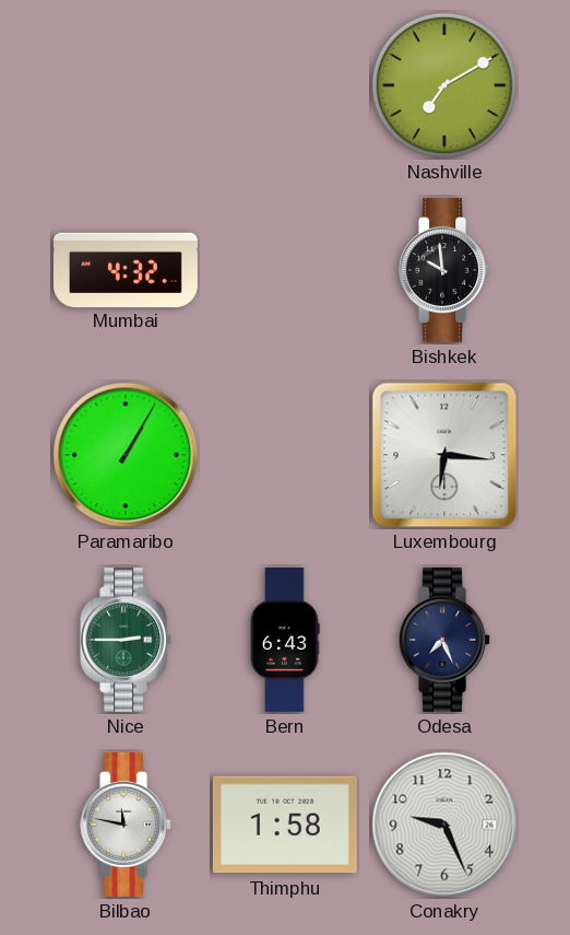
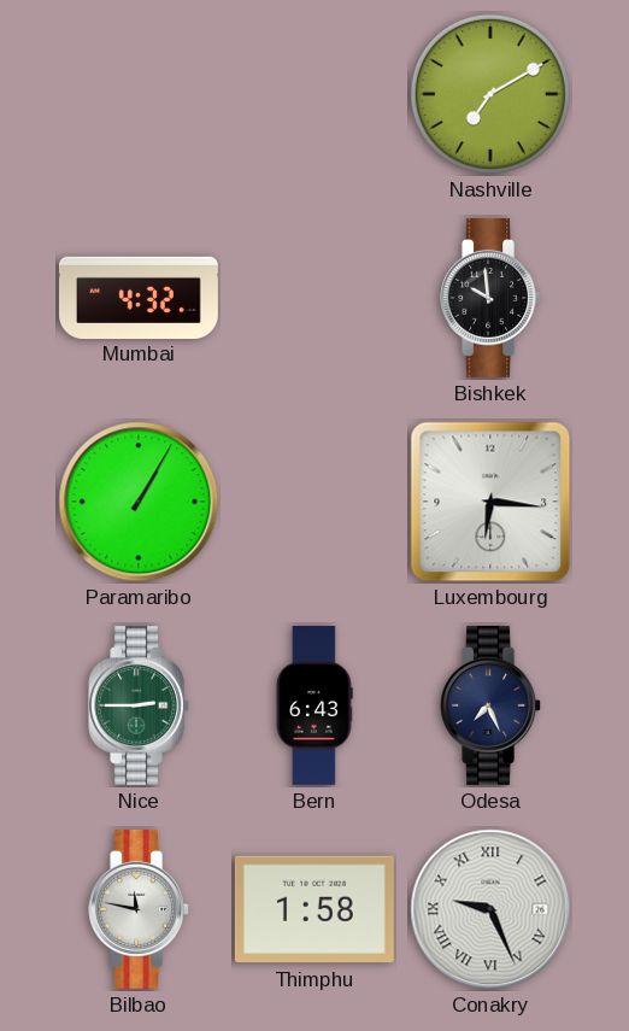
Conakry numerals: Arabic -> Roman
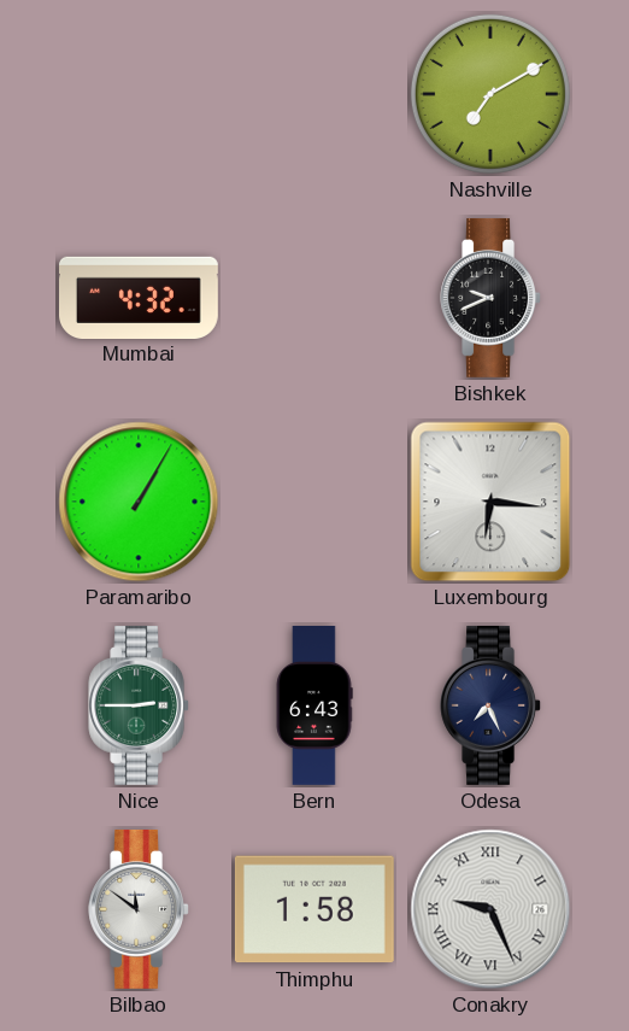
Bishkek: 9:59 -> 9:41
Bilbao: 11:47 -> 11:51
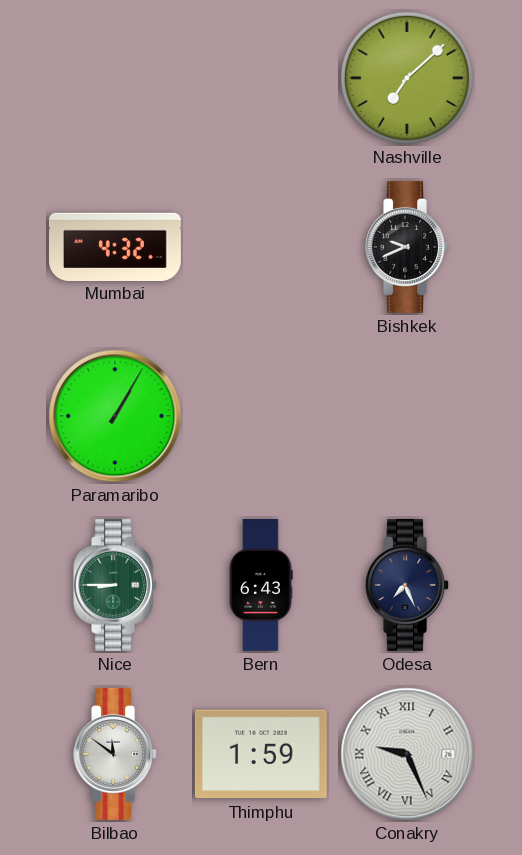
Nashville: 7:10 -> 7:08
Luxembourg: 6:16 -> none
Nice: 2:45 -> 8:45
Thimphu: 1:58 -> 1:59
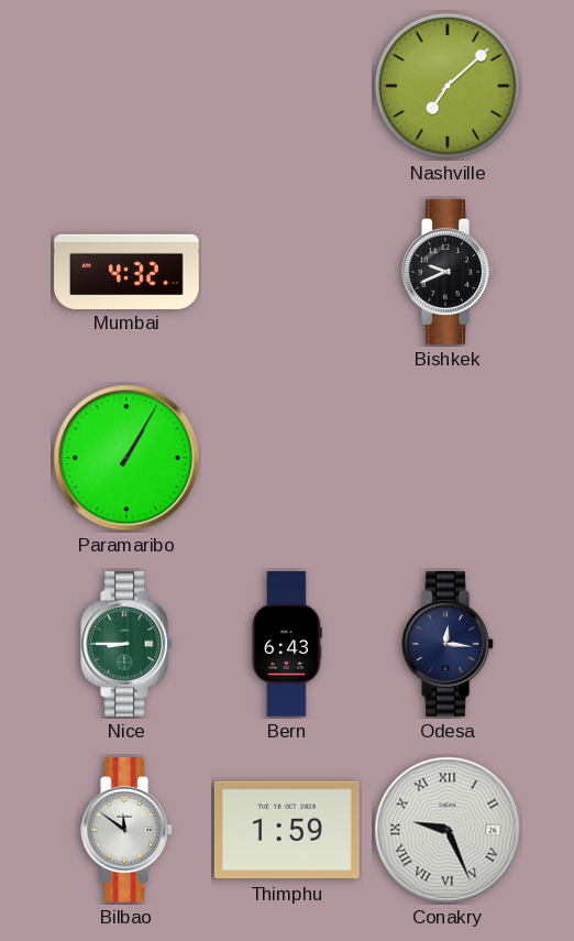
Odesa: 7:26 -> 12:16
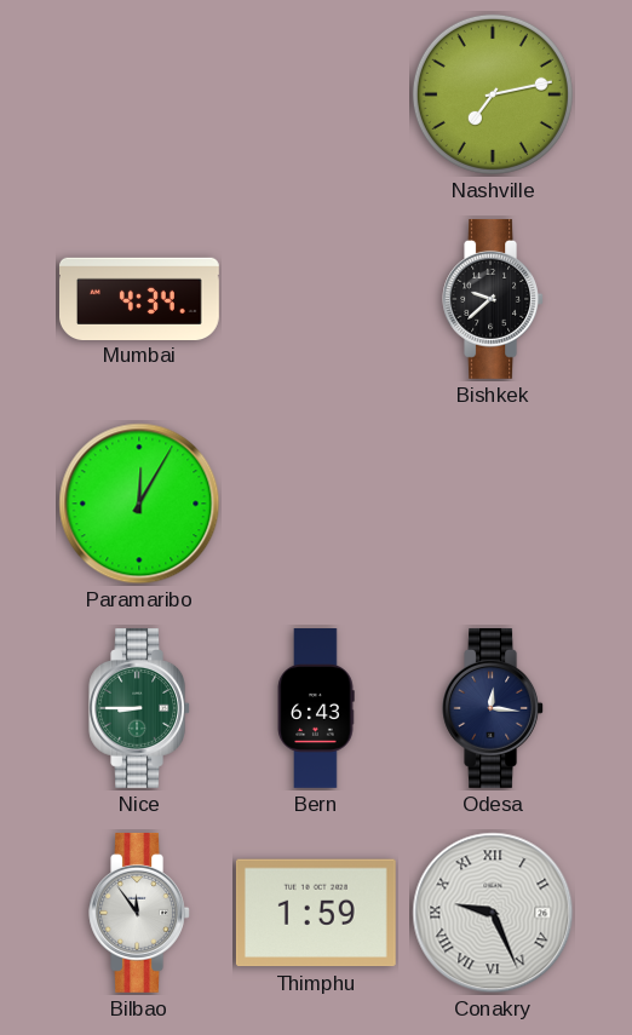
Nashville: 7:08 -> 7:13
Mumbai: 4:32 -> 4:34
Bishkek: 9:41 -> 9:38
Paramaribo: 1:05 -> 12:05
Bilbao: 11:51 -> 11:54
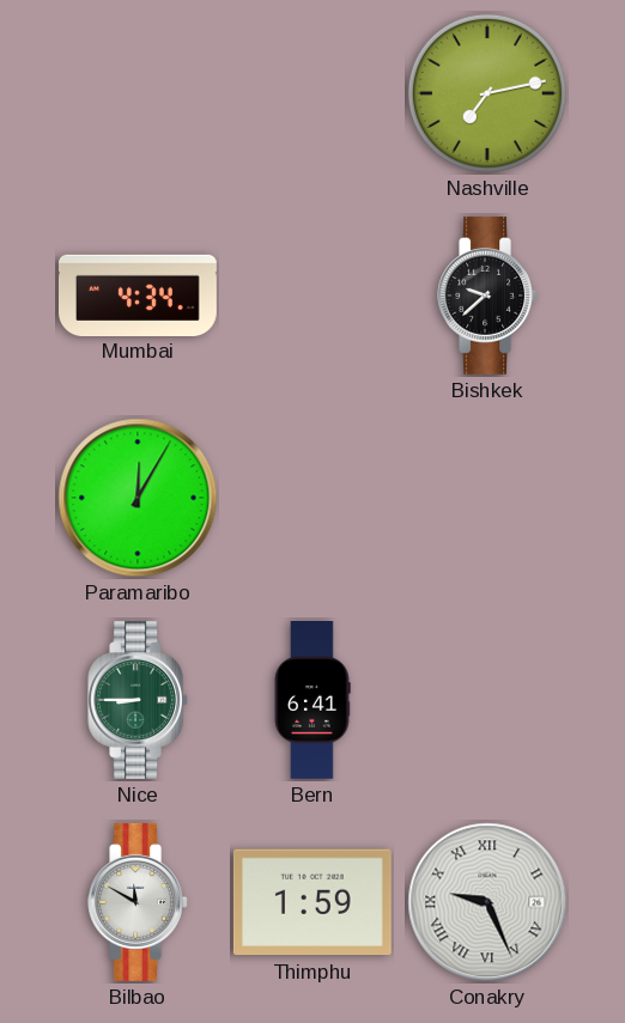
Bern: 6:43 -> 6:41
Odesa: 12:16 -> none
Bilbao: 11:54 -> 11:50
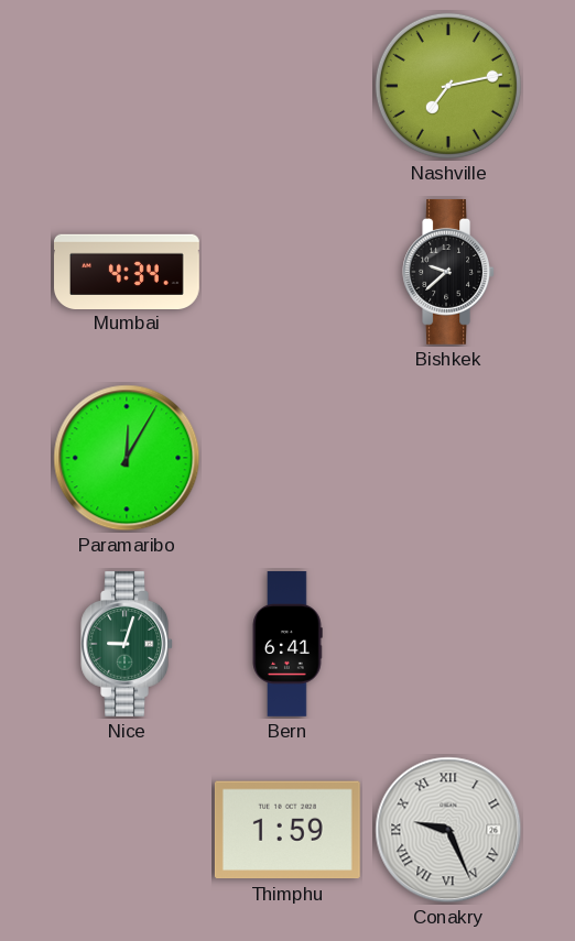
Nice: 8:45 -> 9:03
Bilbao: 11:50 -> none
